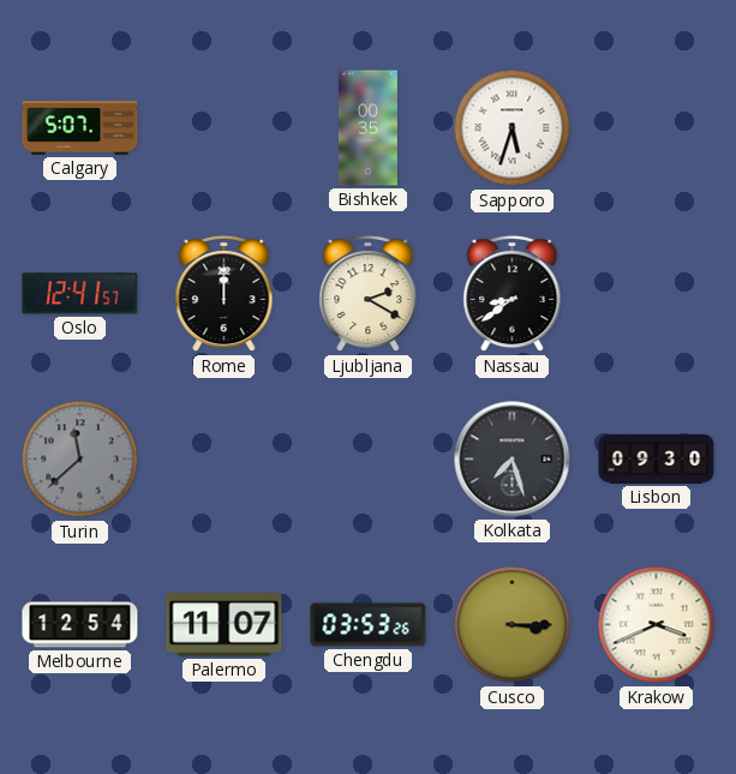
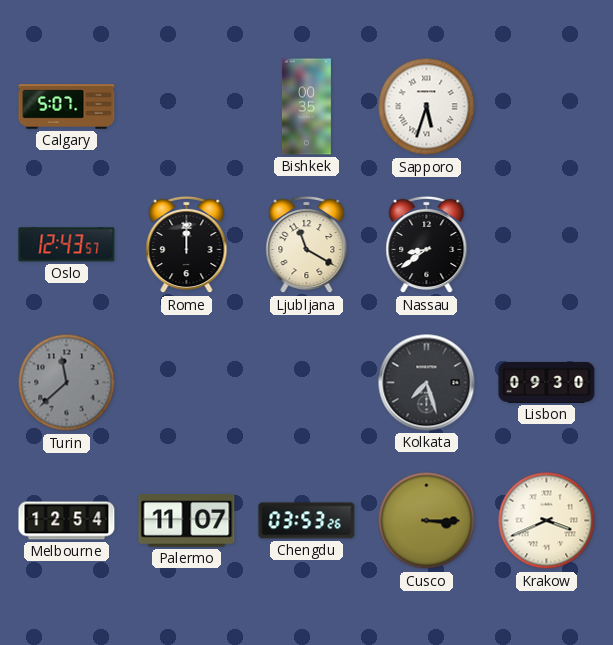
Oslo: 12:41 -> 12:43
Ljubljana: 2:20 -> 11:20
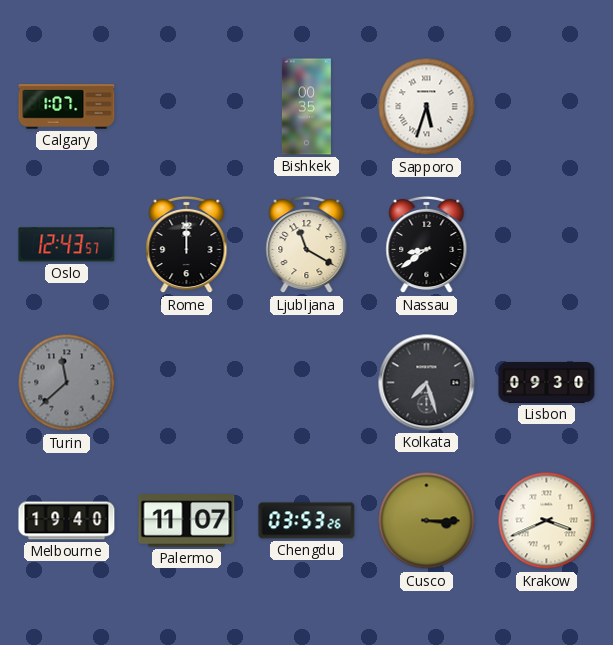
Calgary: 5:07 -> 1:07
Melbourne: 12:54 -> 19:40
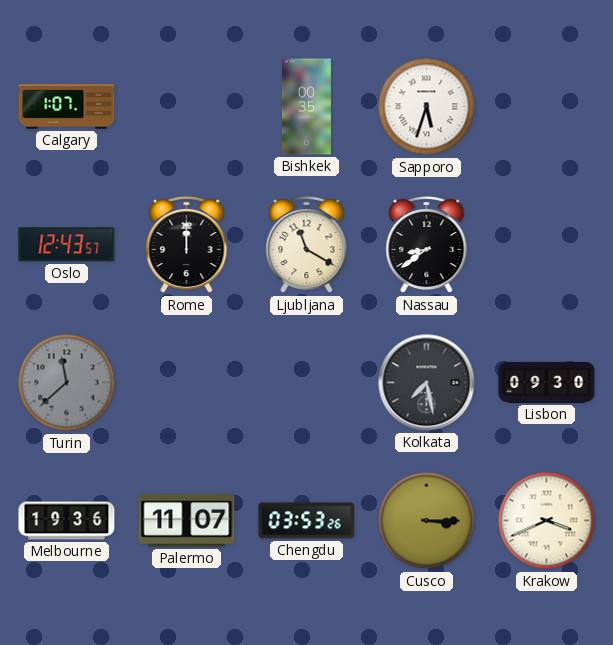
Kolkata: 7:27 -> 7:28
Melbourne: 19:40 -> 19:36
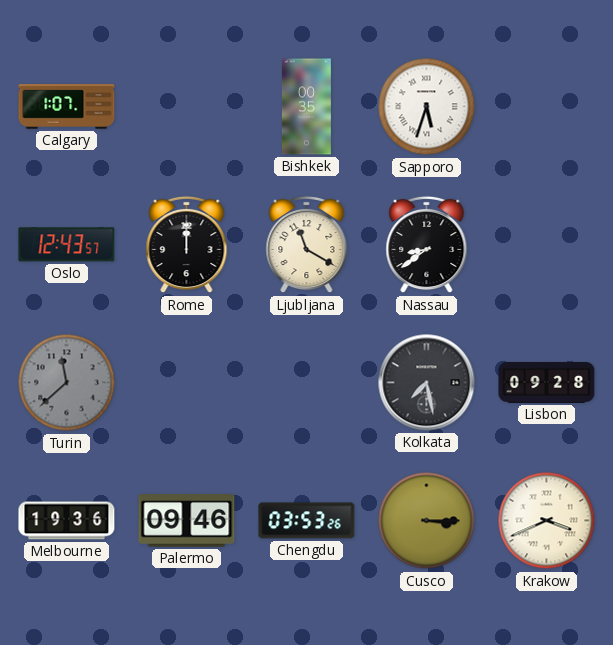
Lisbon: 09:30 -> 09:28
Palermo: 11:07 -> 09:46
